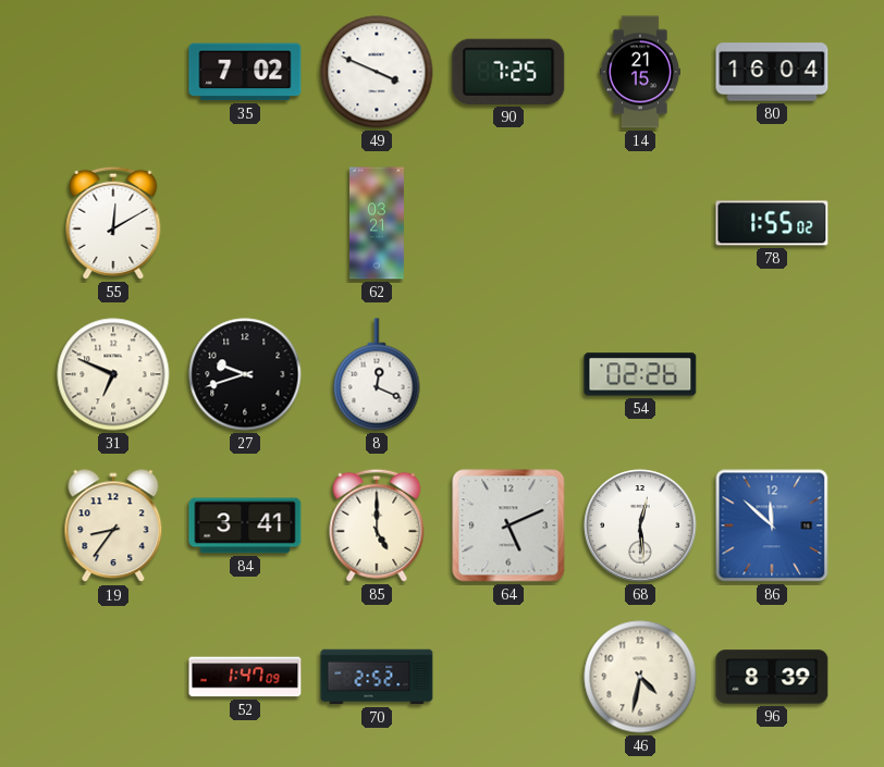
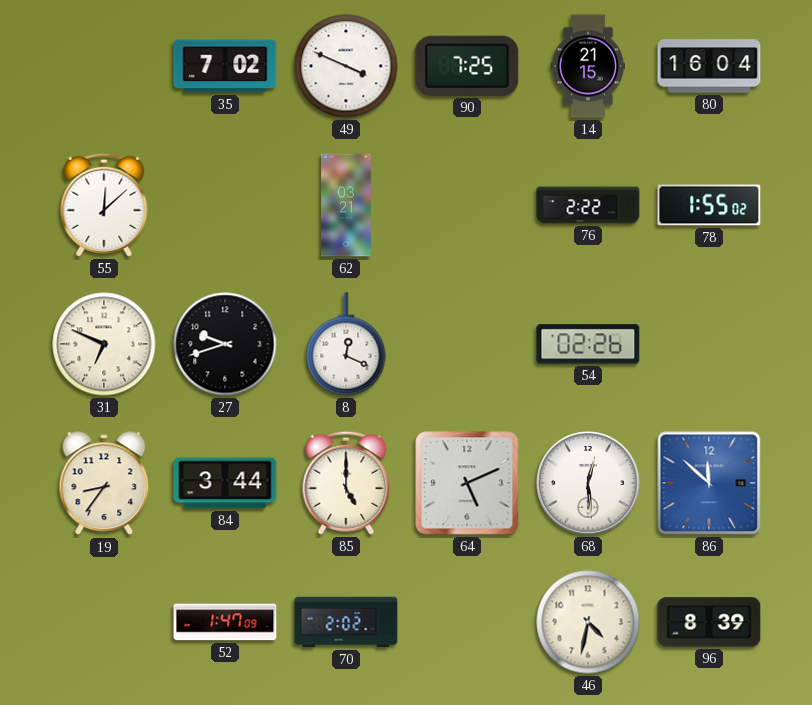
55: 12:10 -> 12:08
76: none -> 2:22
84: 3:41 -> 3:44
70: 2:52 -> 2:02
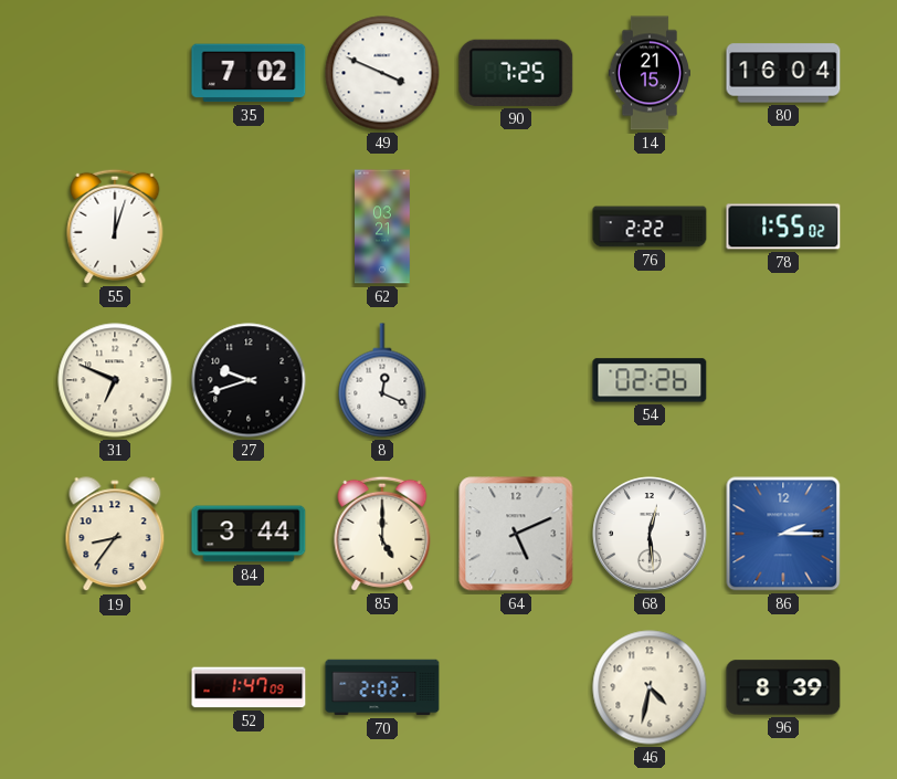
55: 12:08 -> 12:03
86: 11:52 -> 2:15
